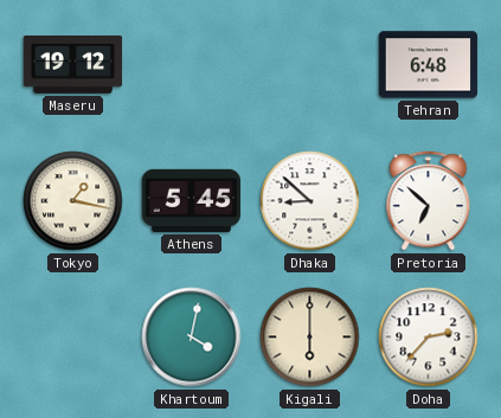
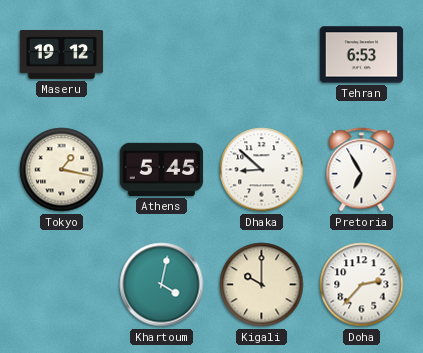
Tehran: 6:48 -> 6:53
Pretoria: 6:52 -> 6:55
Kigali: 6:00 -> 10:00
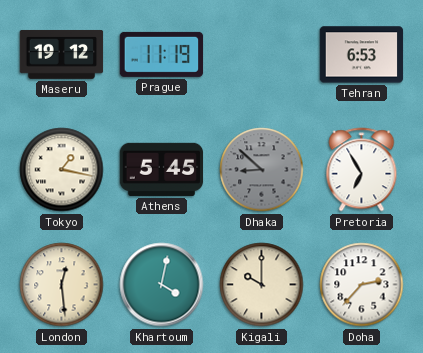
Prague: none -> 11:19
Dhaka dial: white -> grey
London: none -> 12:29
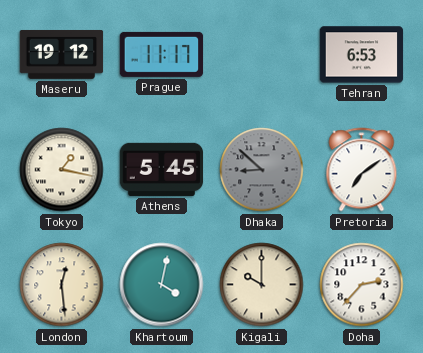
Prague: 11:19 -> 11:17
Pretoria: 6:55 -> 7:09
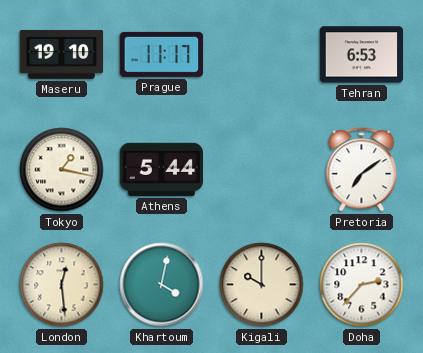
Maseru: 19:12 -> 19:10
Athens: 5:45 -> 5:44
Dhaka: 8:52 -> none
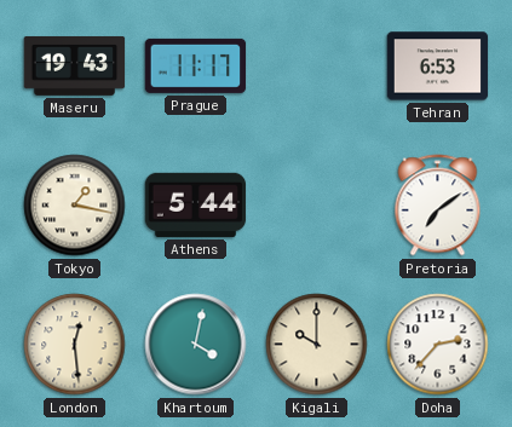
Maseru: 19:10 -> 19:43
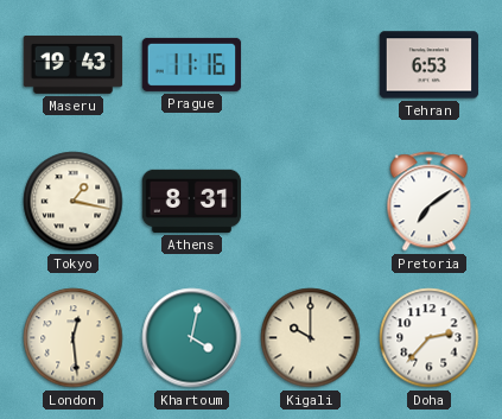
Prague: 11:17 -> 11:16
Athens: 5:44 -> 8:31
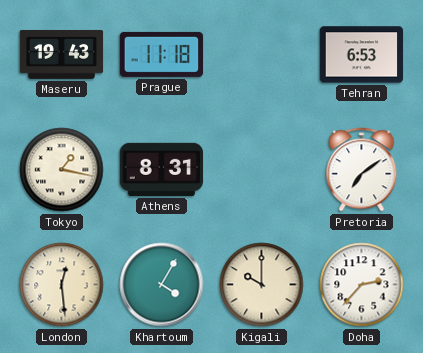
Prague: 11:16 -> 11:18
Khartoum: 4:02 -> 4:05
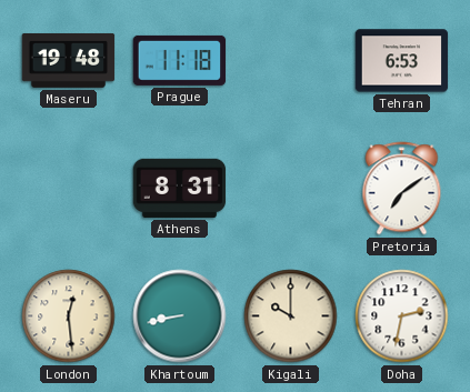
Maseru: 19:43 -> 19:48
Tokyo: 1:17 -> none
Khartoum: 4:05 -> 8:43
Doha: 2:37 -> 2:32
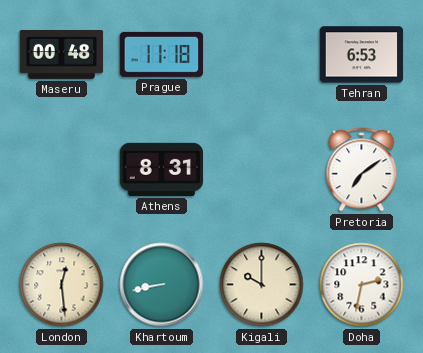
Maseru: 19:48 -> 00:48
